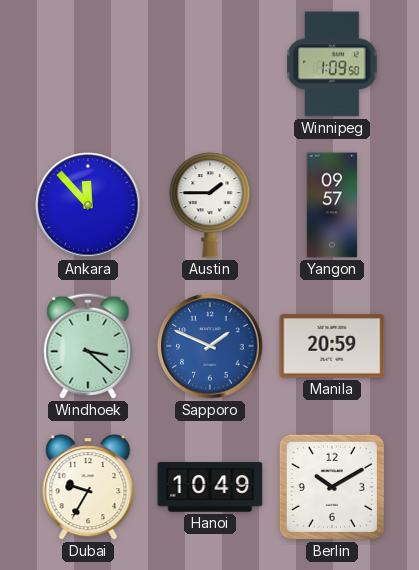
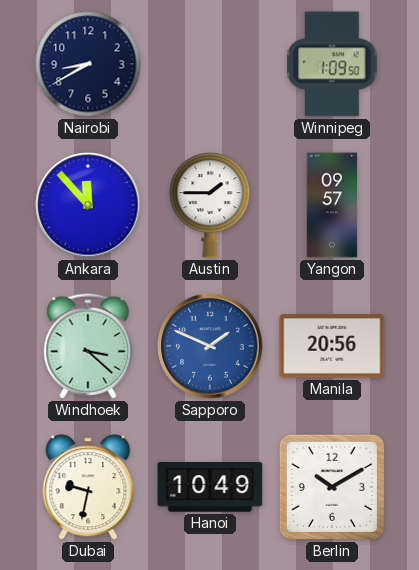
Nairobi: none -> 8:40
Manila: 20:59 -> 20:56
Dubai: 9:35 -> 9:32
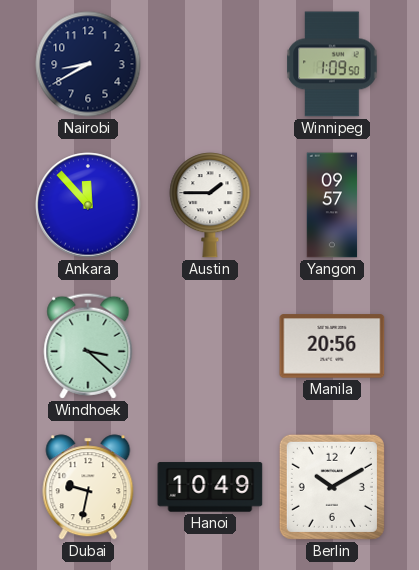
Sapporo: 1:49 -> none
